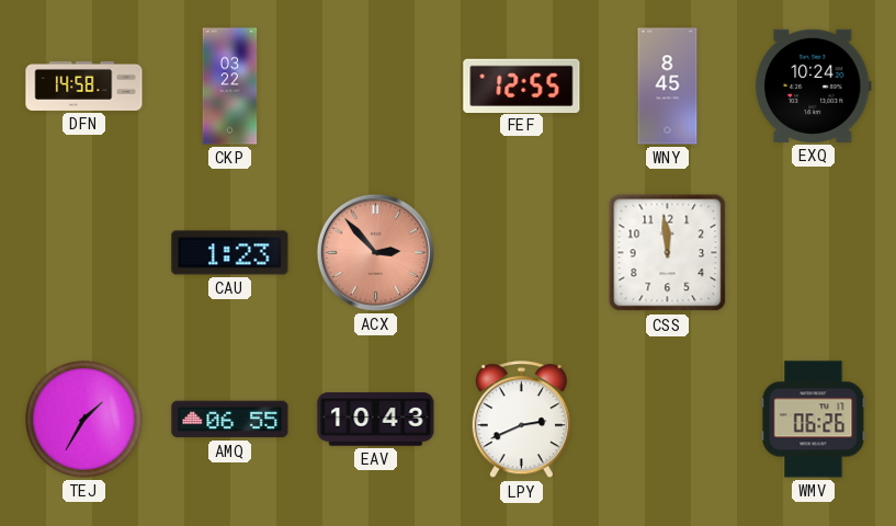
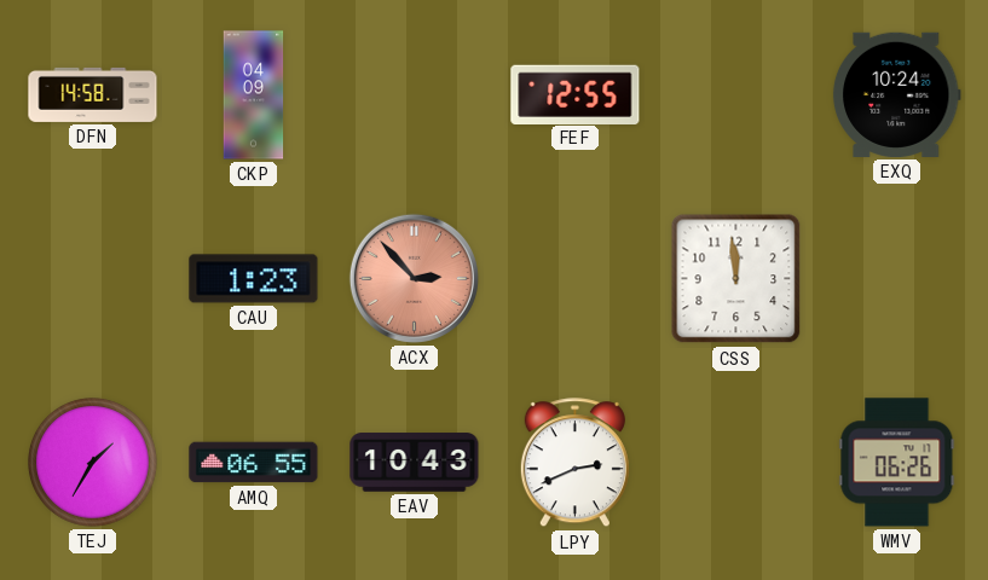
CKP: 03:22 -> 04:09
WNY: 8:45 -> none
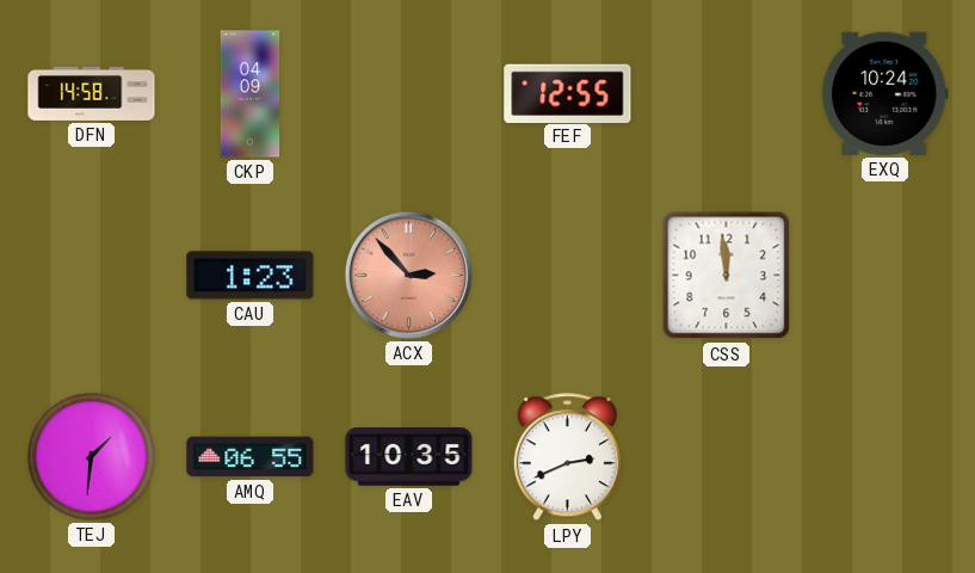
TEJ: 1:35 -> 1:31
EAV: 10:43 -> 10:35
WMV: 06:26 -> none
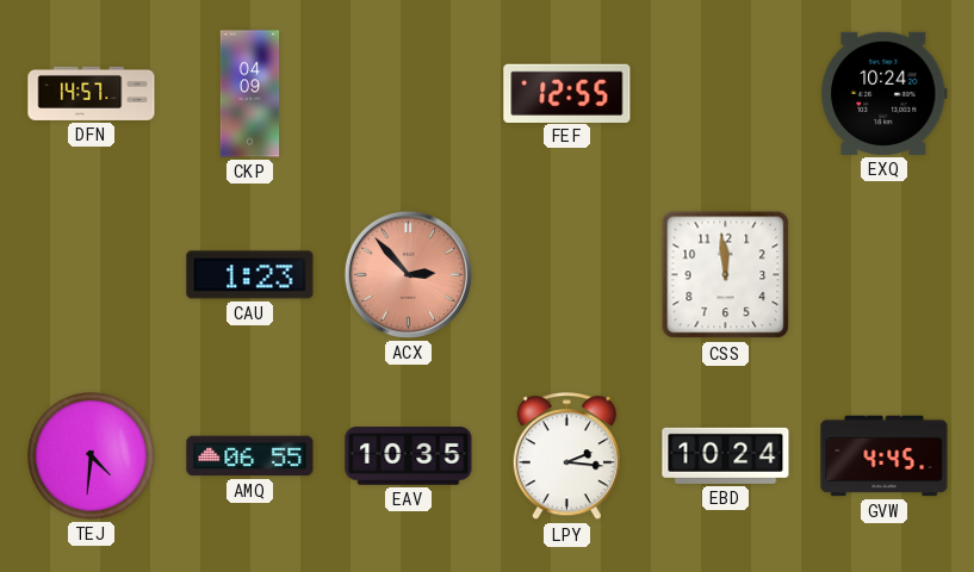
DFN: 14:58 -> 14:57
TEJ: 1:31 -> 4:31
LPY: 2:41 -> 2:16
EBD: none -> 10:24
GVW: none -> 4:45
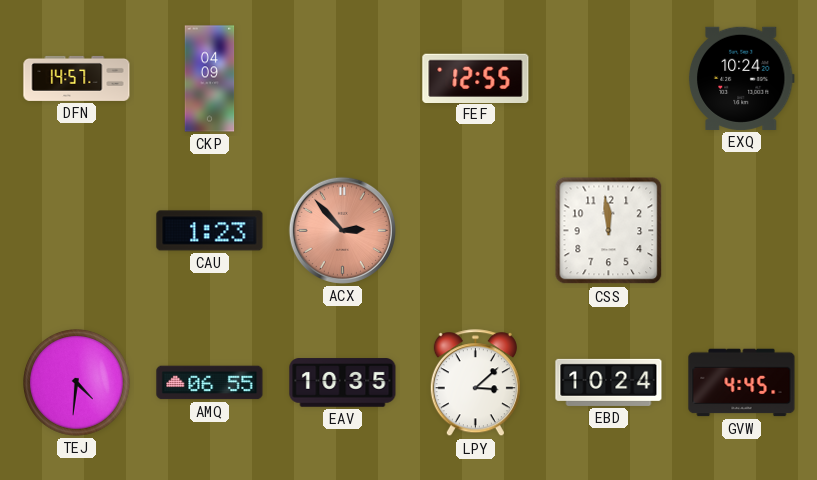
LPY: 2:16 -> 3:08
